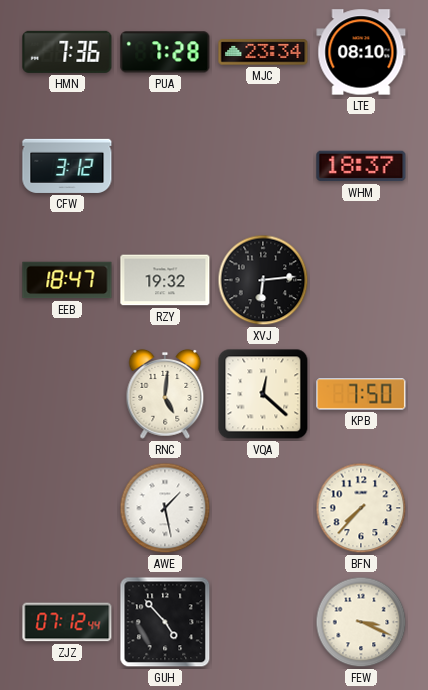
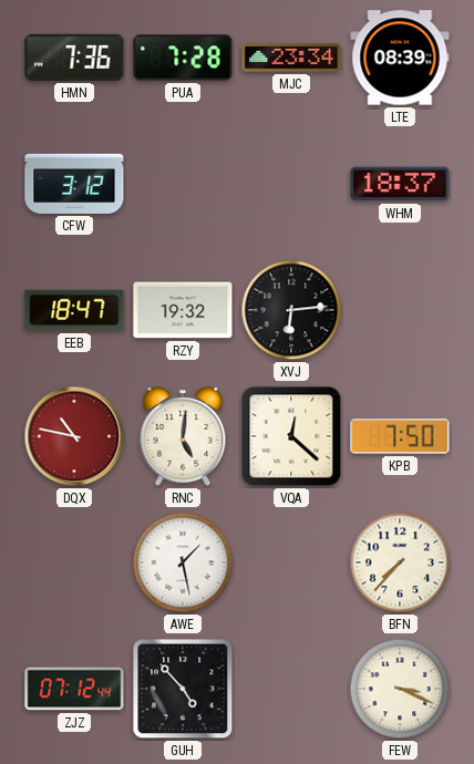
LTE: 08:10 -> 08:39
DQX: none -> 10:47
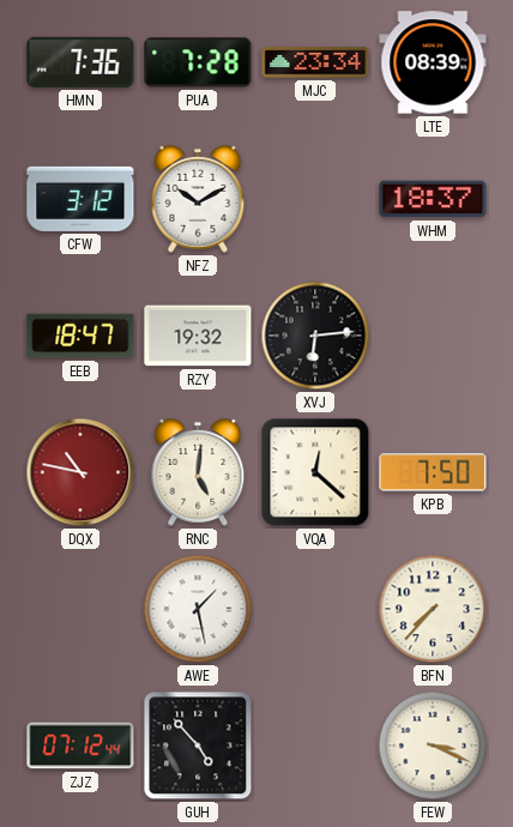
NFZ: none -> 10:10
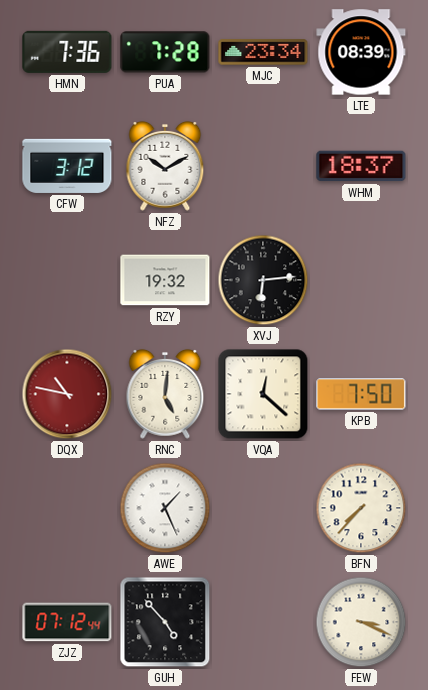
EEB: 18:47 -> none
AWE: 1:28 -> 1:26
